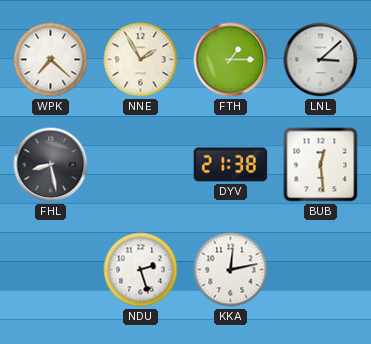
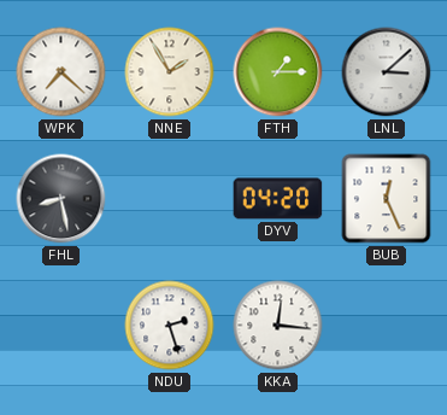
DYV: 21:38 -> 04:20
BUB: 12:29 -> 12:26
KKA: 12:13 -> 12:16
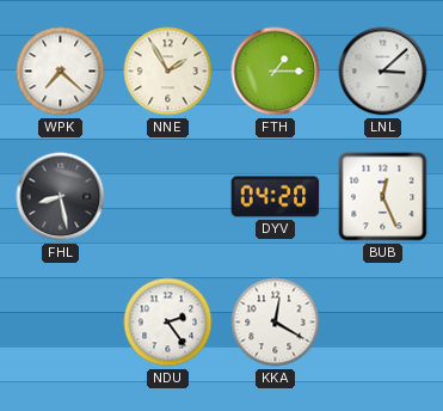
NDU: 2:27 -> 2:24
KKA: 12:16 -> 12:20
